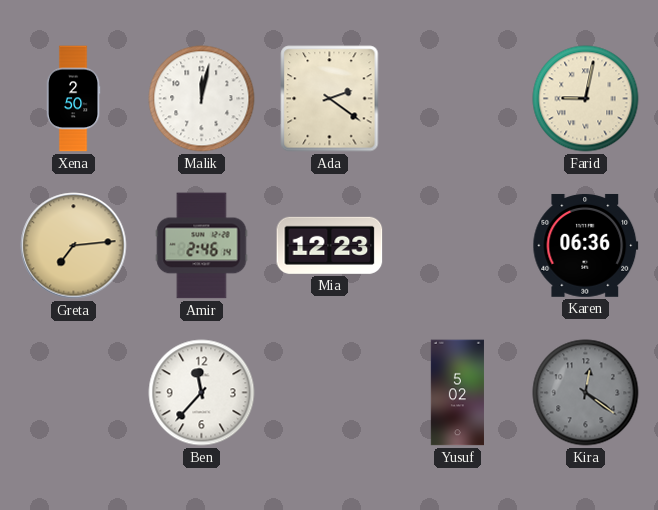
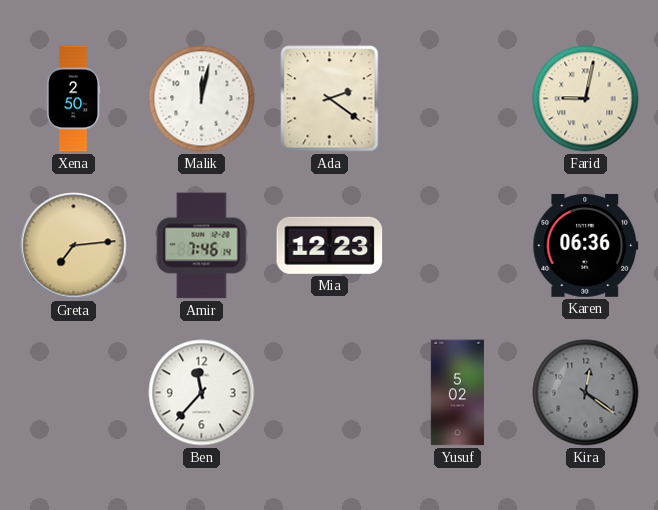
Amir: 2:46 -> 7:46
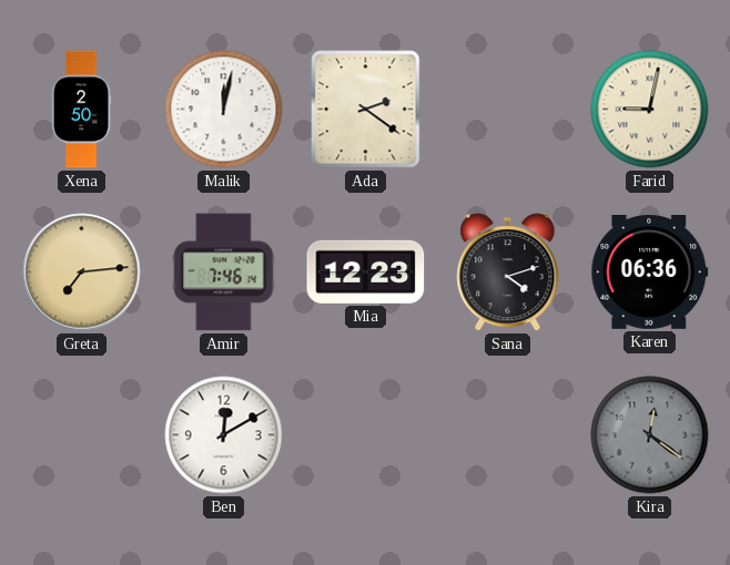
Sana: none -> 4:12
Ben: 11:37 -> 12:10
Yusuf: 5:02 -> none
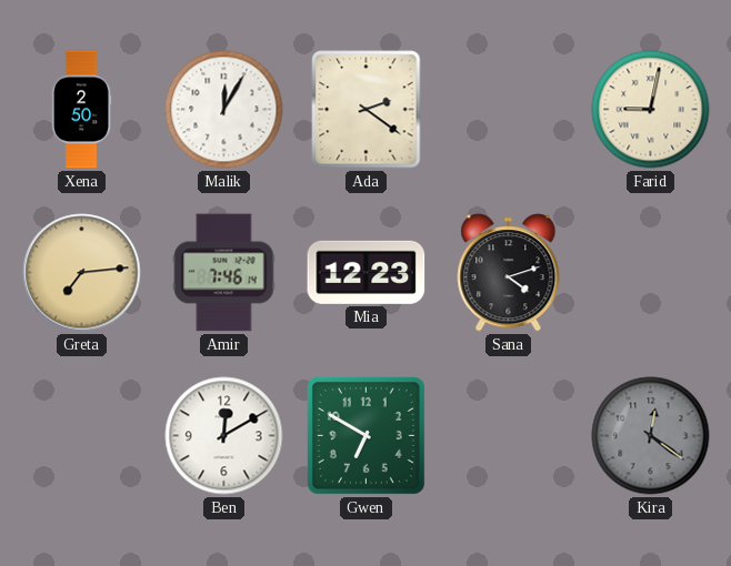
Malik: 12:02 -> 12:05
Karen: 06:36 -> none
Gwen: none -> 6:50
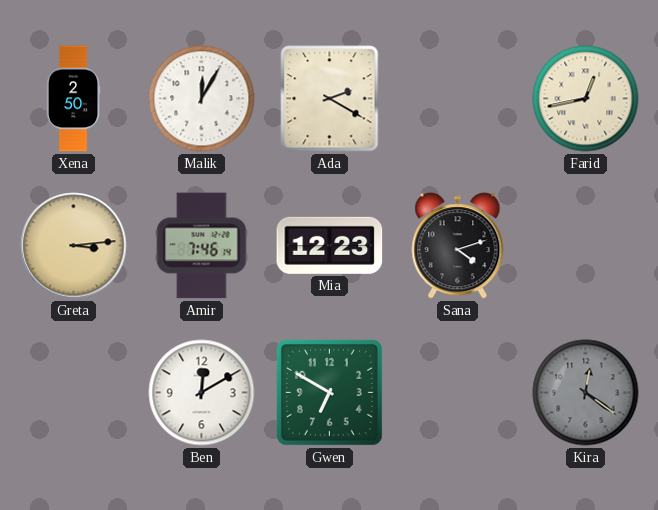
Ada: 2:21 -> 2:20
Farid: 9:02 -> 12:43
Greta: 7:14 -> 3:14
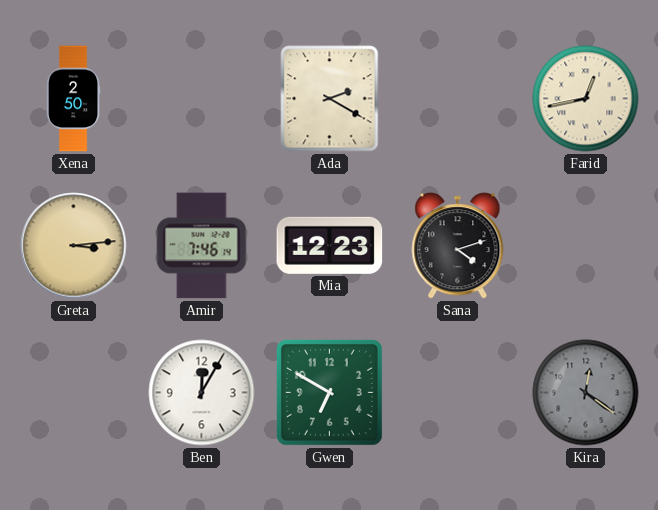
Malik: 12:05 -> none
Ben: 12:10 -> 12:05
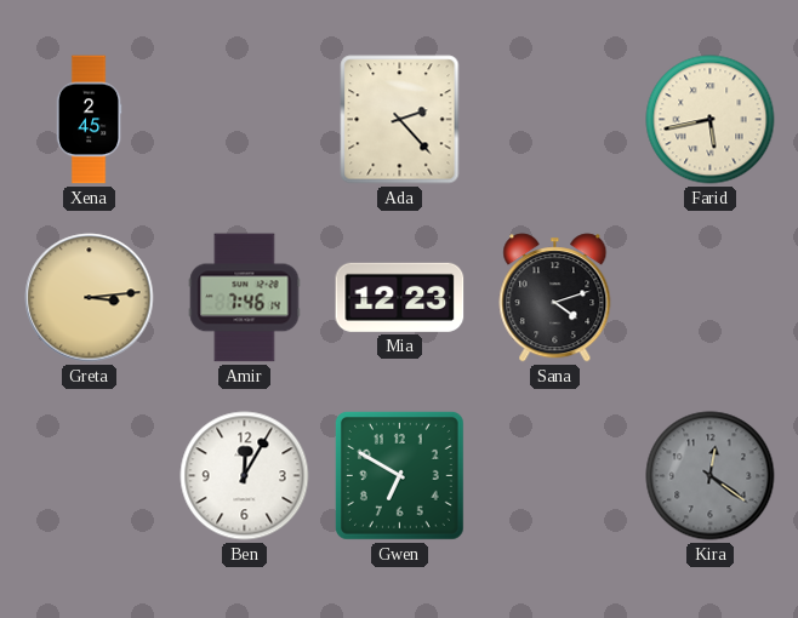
Xena: 2:50 -> 2:45
Ada: 2:20 -> 2:23
Farid: 12:43 -> 5:43
